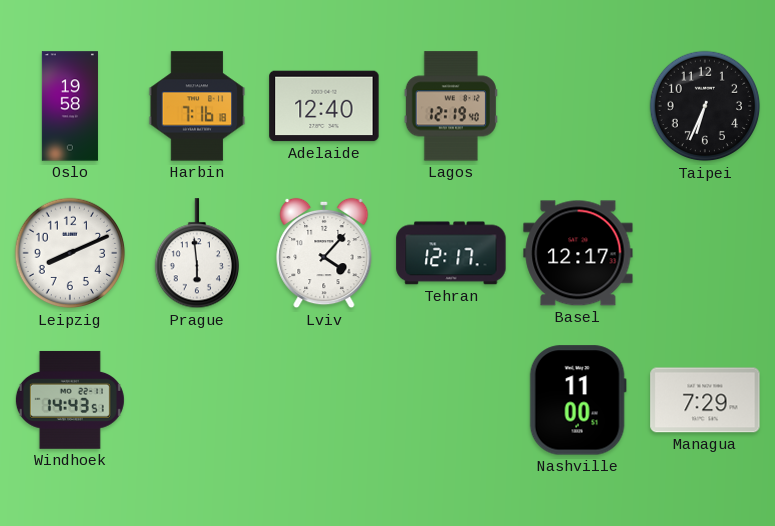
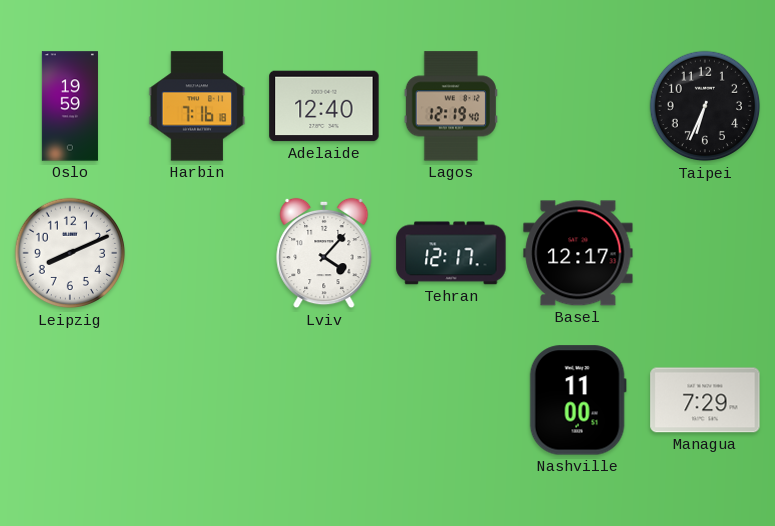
Oslo: 19:58 -> 19:59
Prague: 5:59 -> none
Windhoek: 14:43 -> none
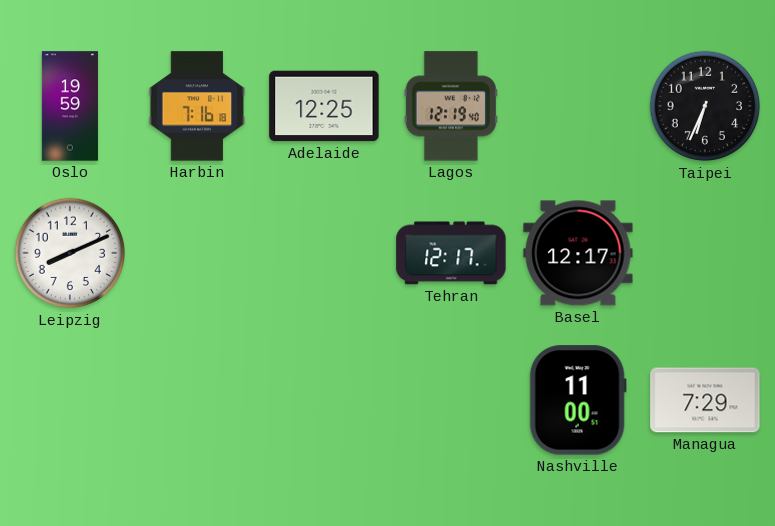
Adelaide: 12:40 -> 12:25
Lviv: 4:07 -> none
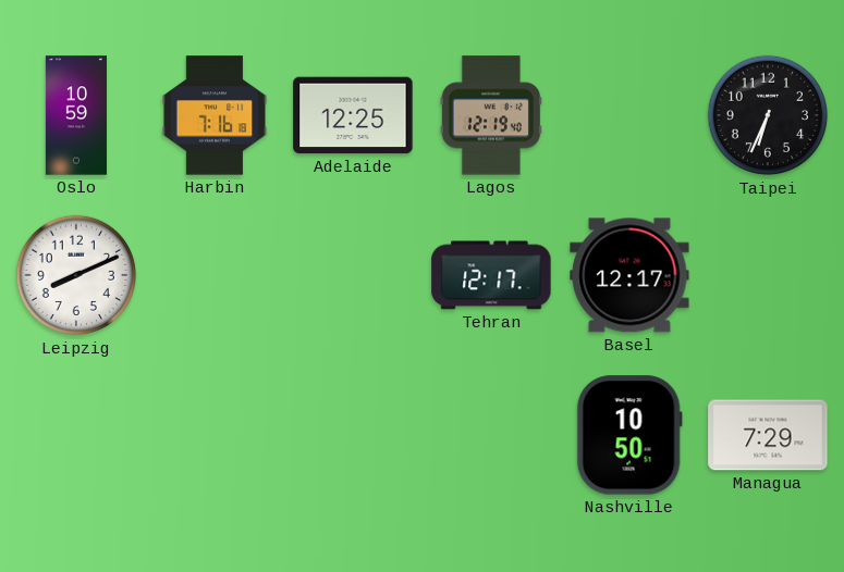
Oslo: 19:59 -> 10:59
Nashville: 11:00 -> 10:50
